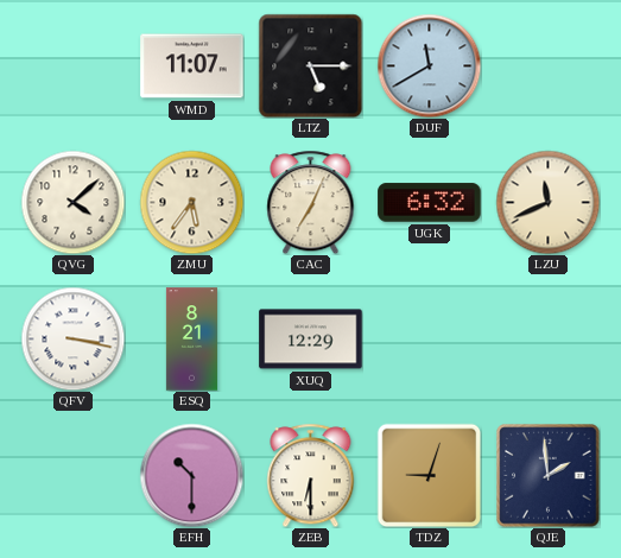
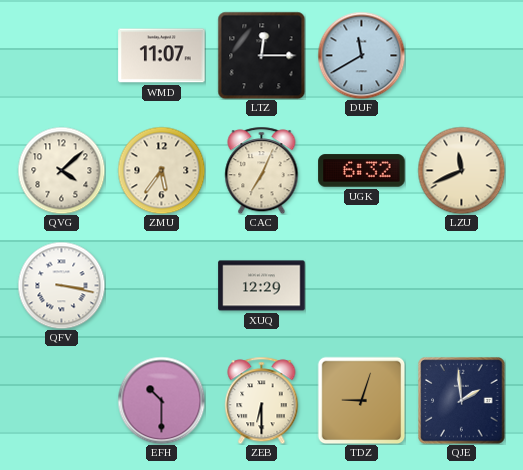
LTZ: 5:15 -> 12:15
ESQ: 8:21 -> none
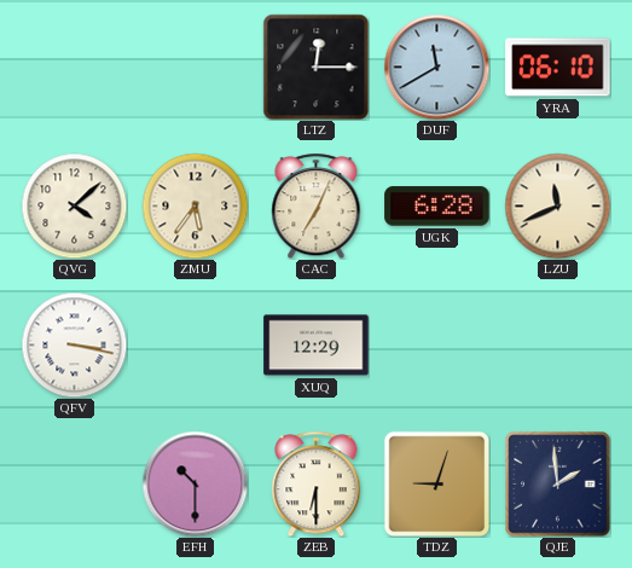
WMD: 11:07 -> none
YRA: none -> 06:10
UGK: 6:32 -> 6:28
